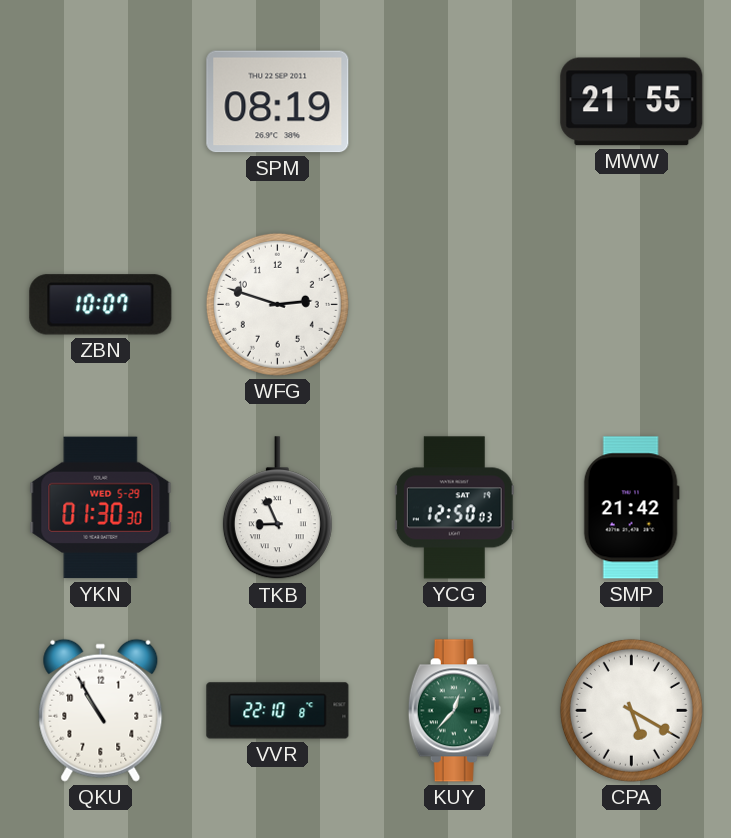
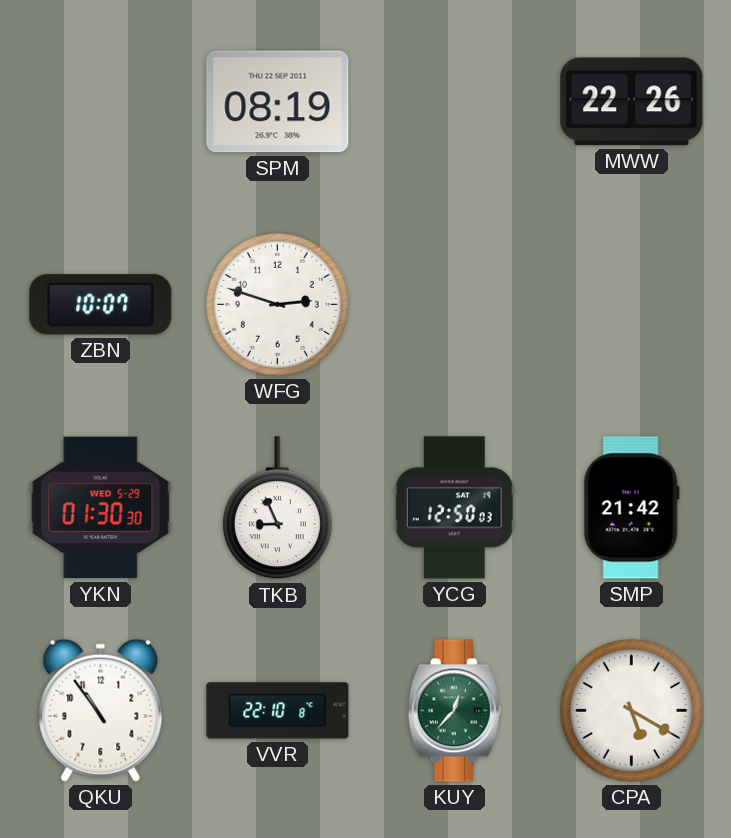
MWW: 21:55 -> 22:26
QKU: 10:55 -> 10:54
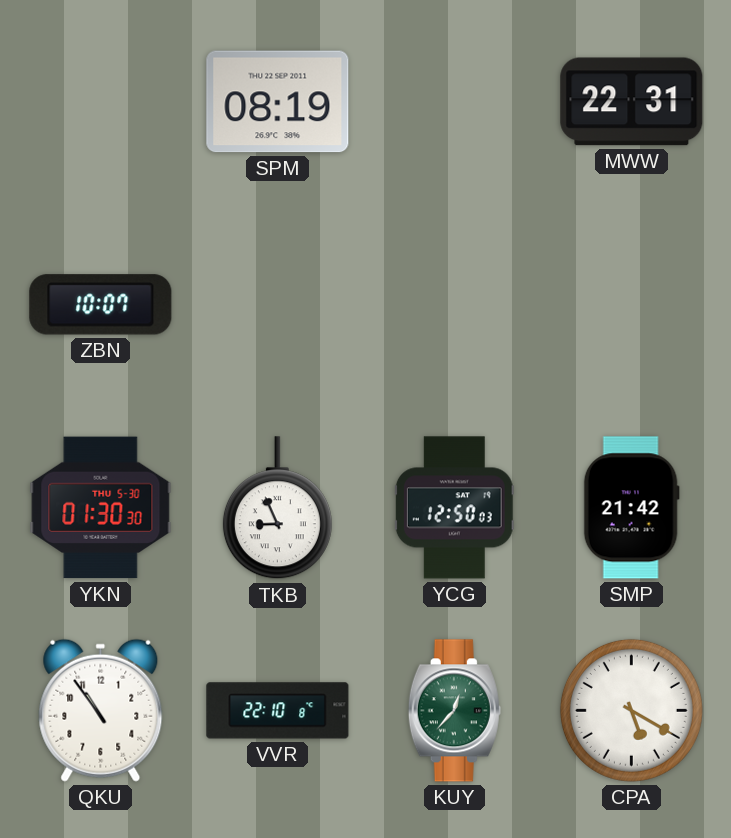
MWW: 22:26 -> 22:31
WFG: 2:48 -> none
YKN date: WED 5-29 -> THU 5-30
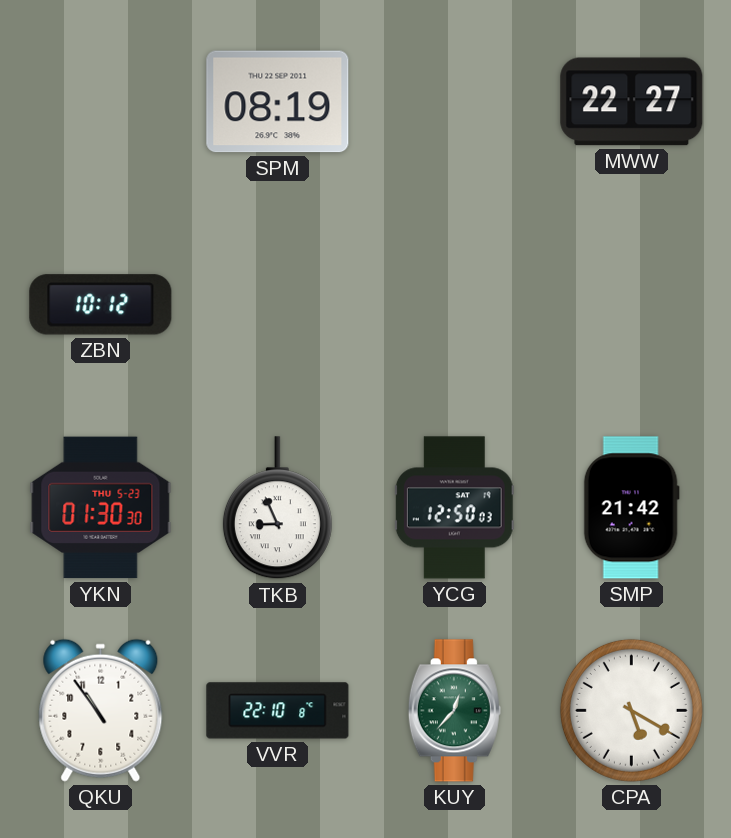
MWW: 22:31 -> 22:27
ZBN: 10:07 -> 10:12
YKN date: THU 5-30 -> THU 5-23
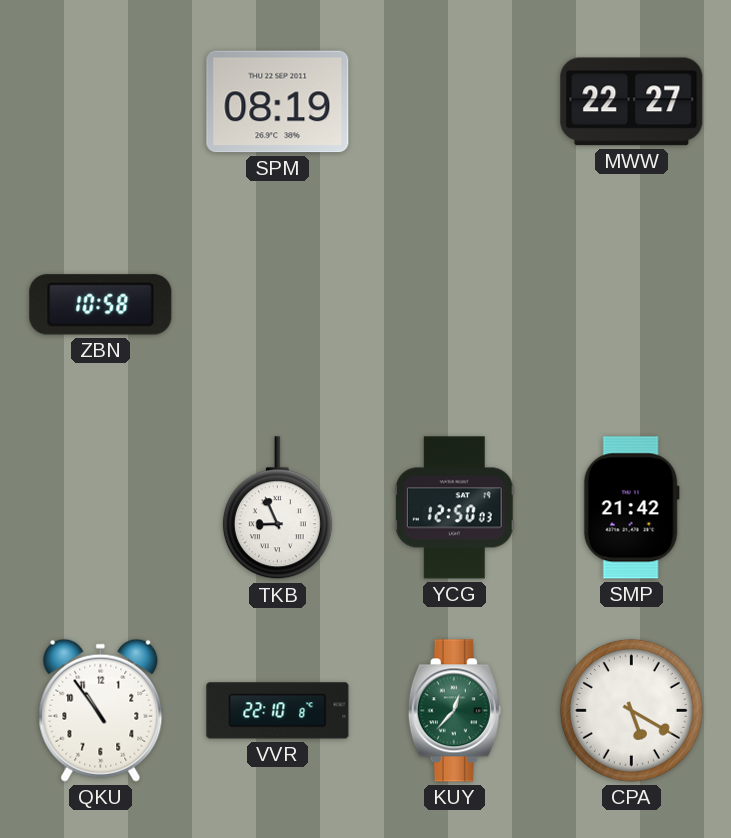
ZBN: 10:12 -> 10:58
YKN: 01:30 -> none
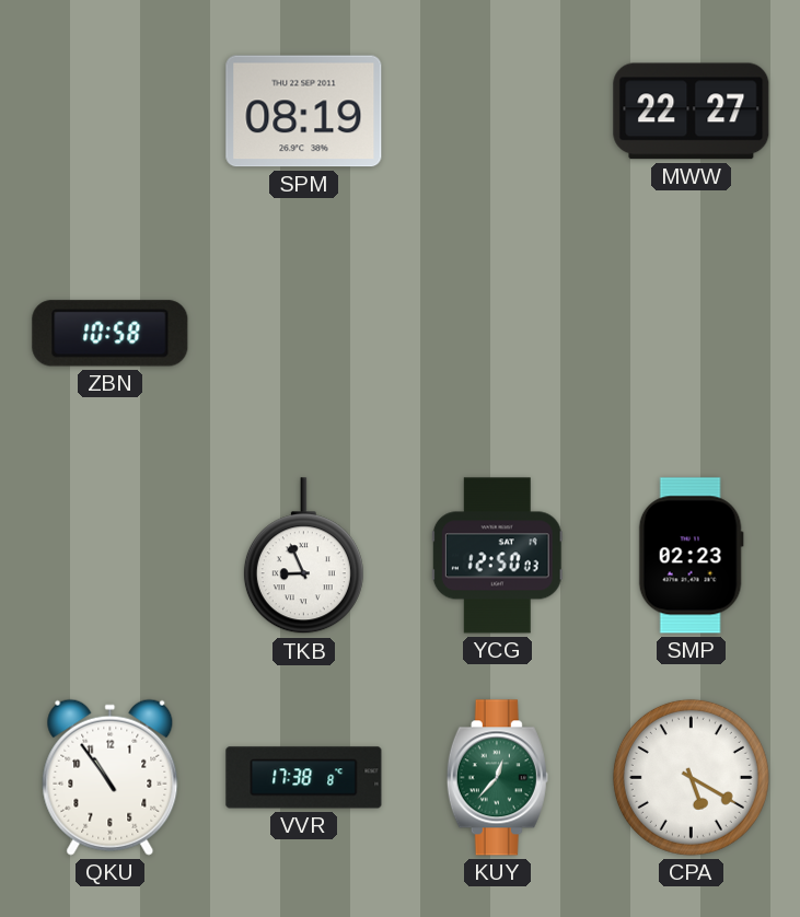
SMP: 21:42 -> 02:23
VVR: 22:10 -> 17:38
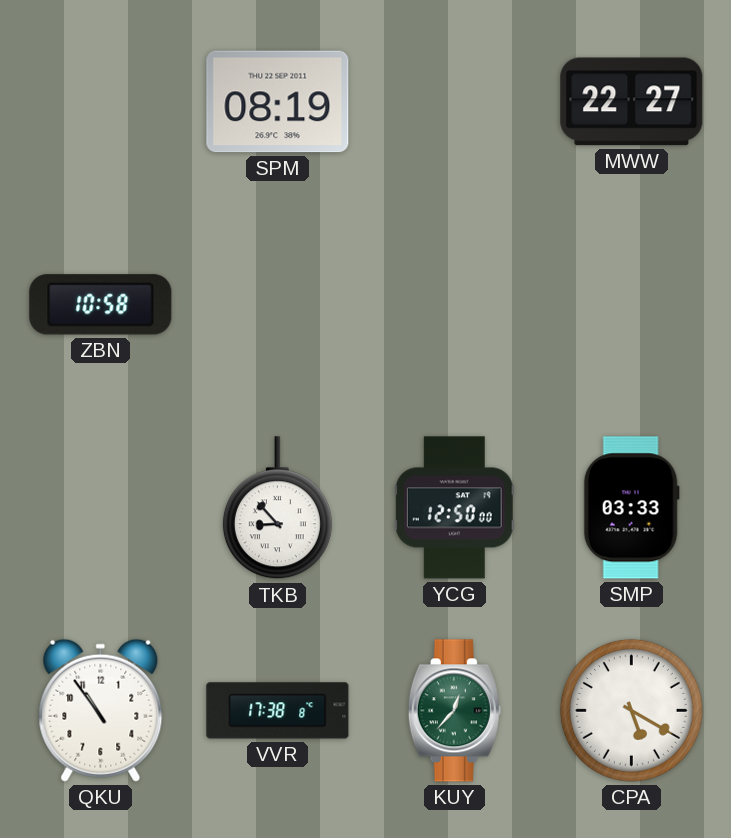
TKB: 8:56 -> 8:53
YCG: 12:50:03 -> 12:50:00
SMP: 02:23 -> 03:33
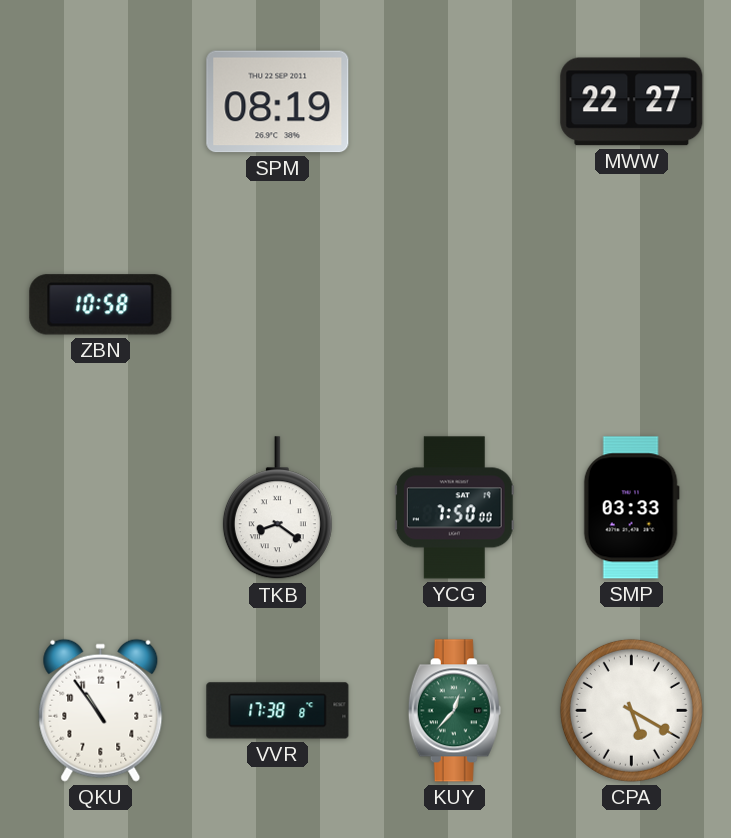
TKB: 8:53 -> 8:21
YCG: 12:50 -> 7:50
